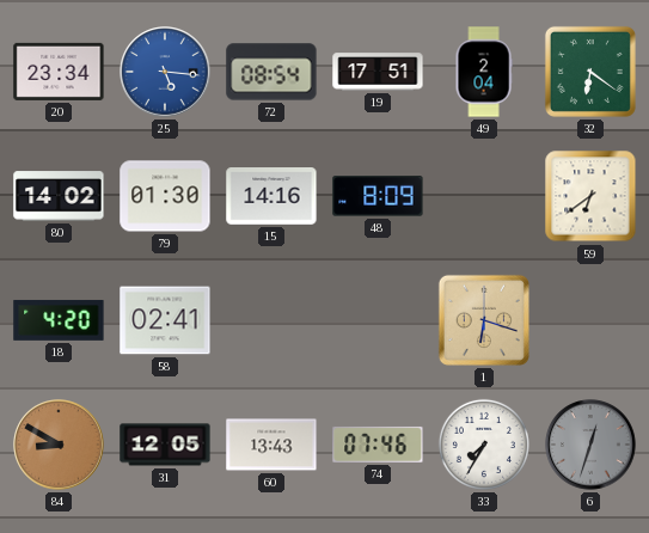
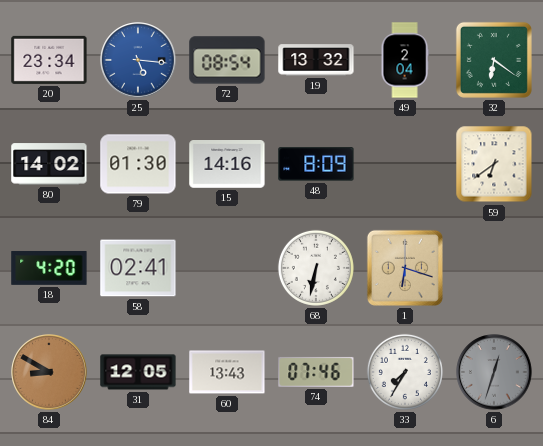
19: 17:51 -> 13:32
68: none -> 6:32
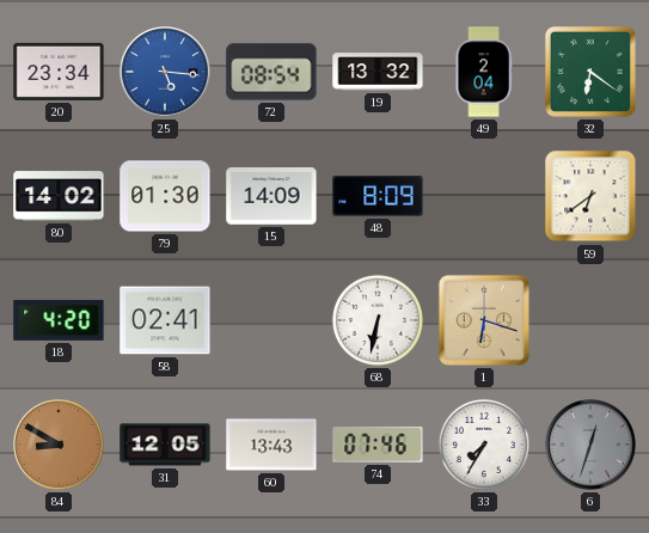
15: 14:16 -> 14:09
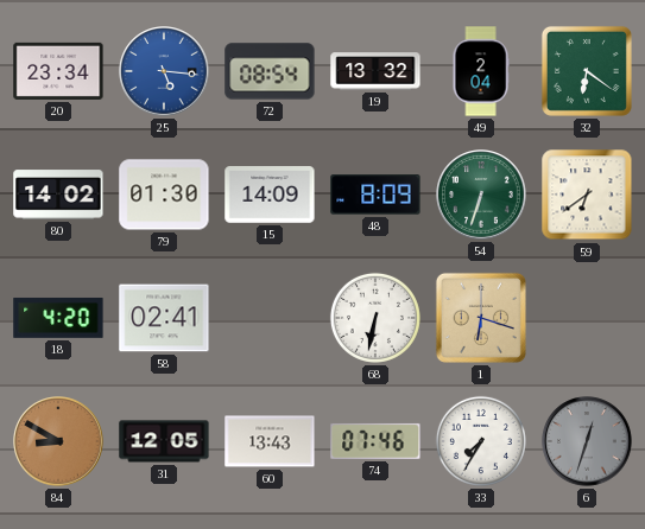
54: none -> 6:33
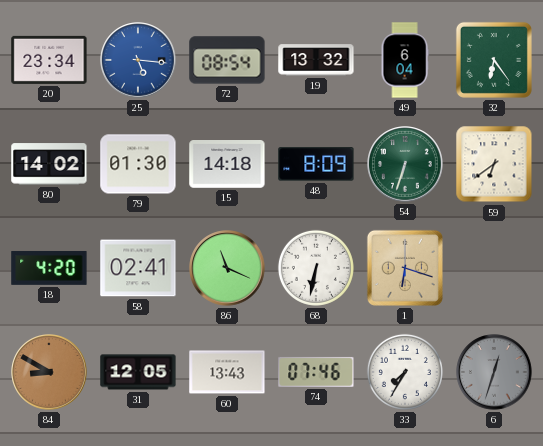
49: 2:04 -> 6:04
32: 6:21 -> 6:24
15: 14:09 -> 14:18
86: none -> 11:19
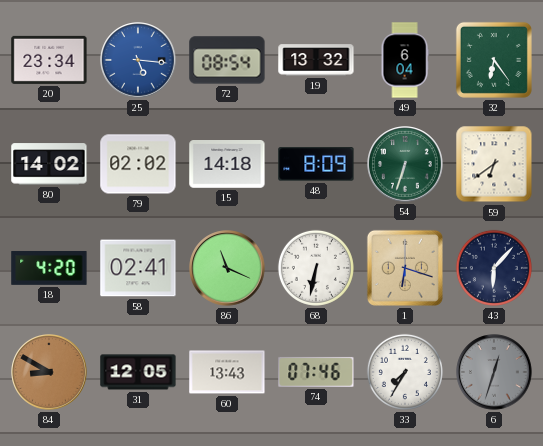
79: 01:30 -> 02:02
43: none -> 6:07
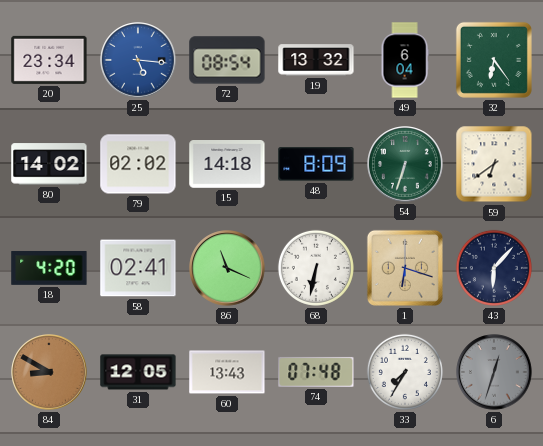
74: 07:46 -> 07:48
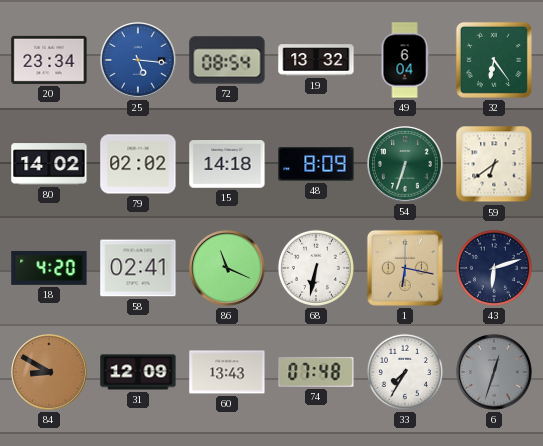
1: 6:18 -> 6:17
43: 6:07 -> 6:12
31: 12:05 -> 12:09
